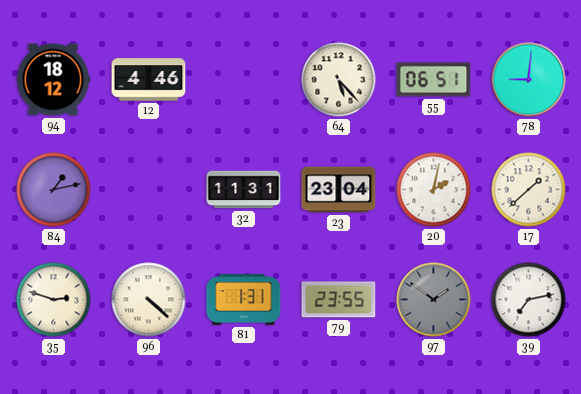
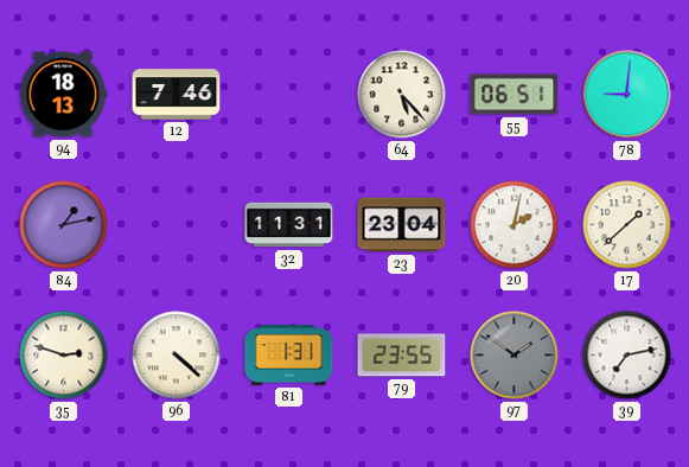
94: 18:12 -> 18:13
12: 4:46 -> 7:46
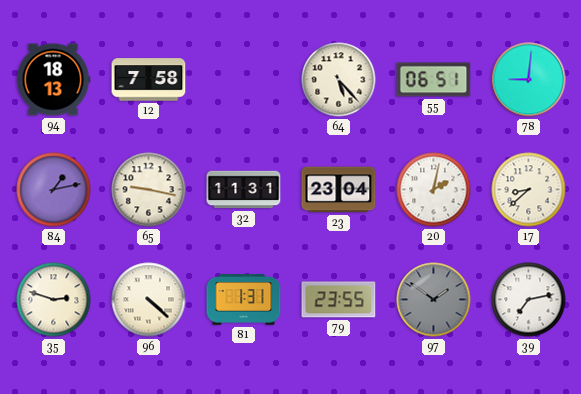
12: 7:46 -> 7:58
65: none -> 9:17
17: 1:38 -> 8:38
